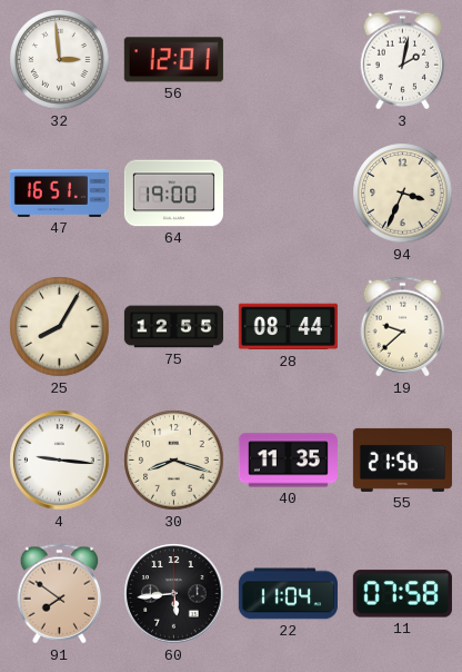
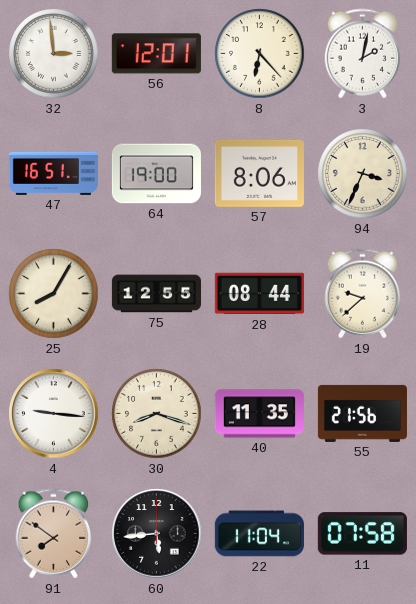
8: none -> 6:23
57: none -> 8:06
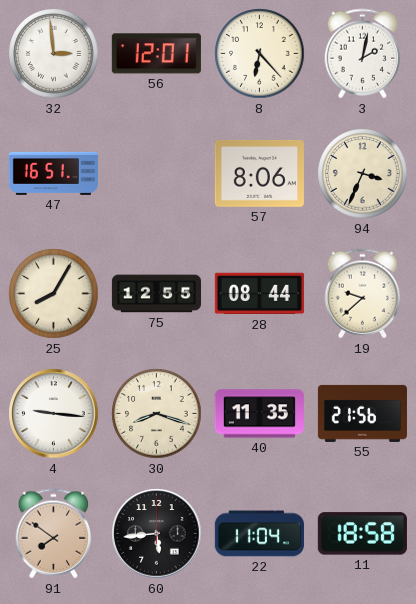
64: 19:00 -> none
11: 07:58 -> 18:58
